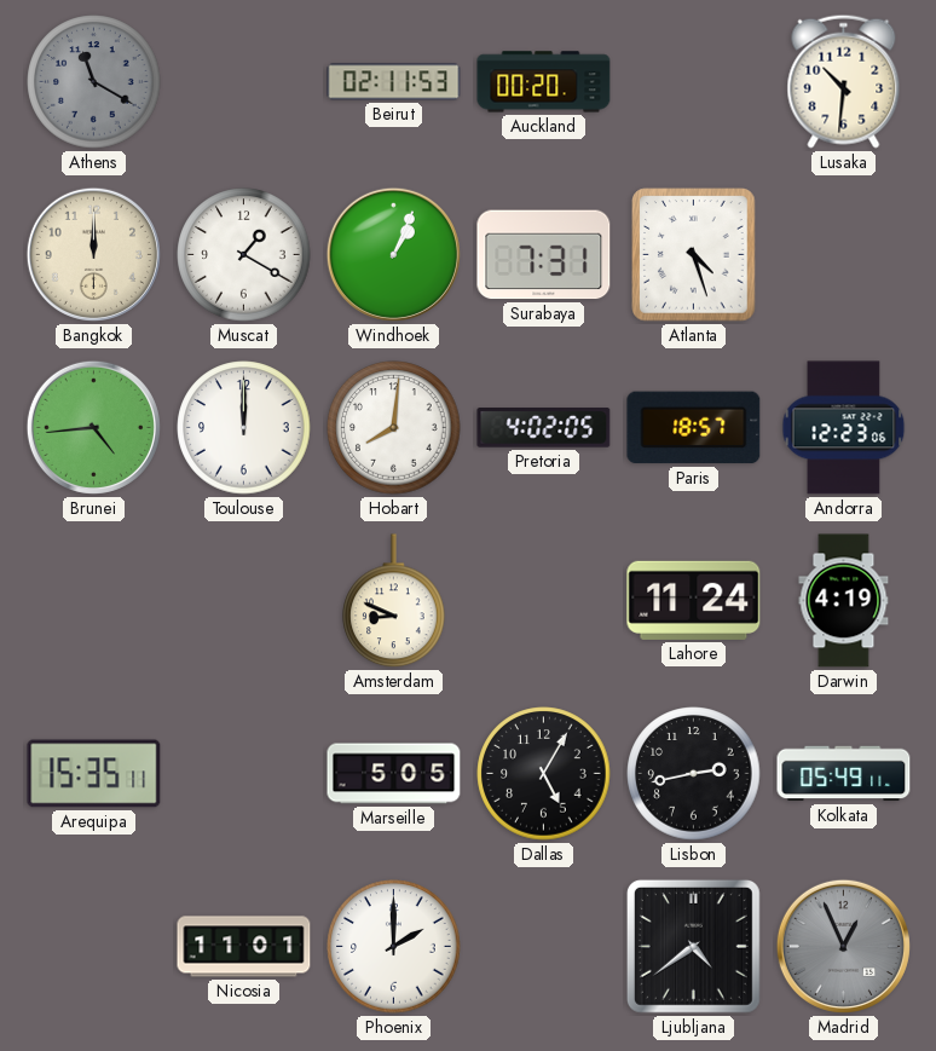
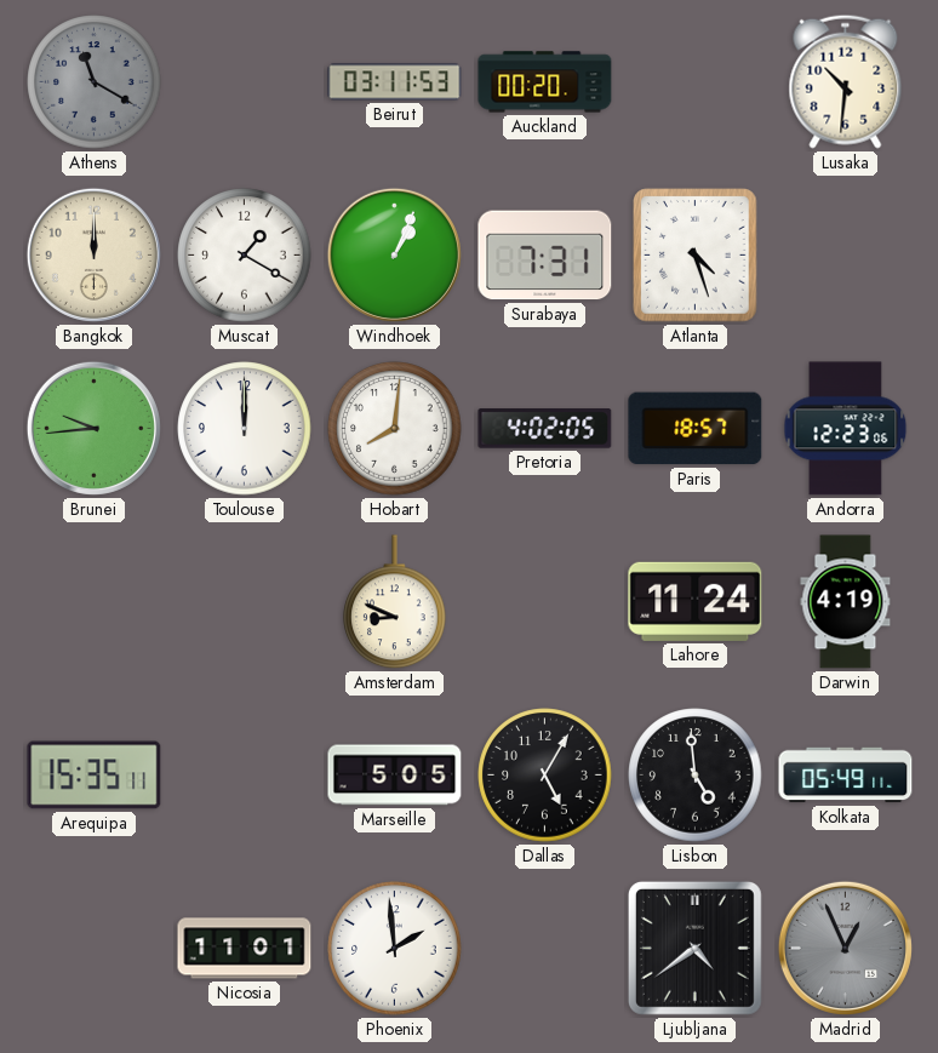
Beirut: 02:11 -> 03:11
Brunei: 4:44 -> 9:44
Lisbon: 2:43 -> 4:59
Phoenix: 2:00 -> 1:59
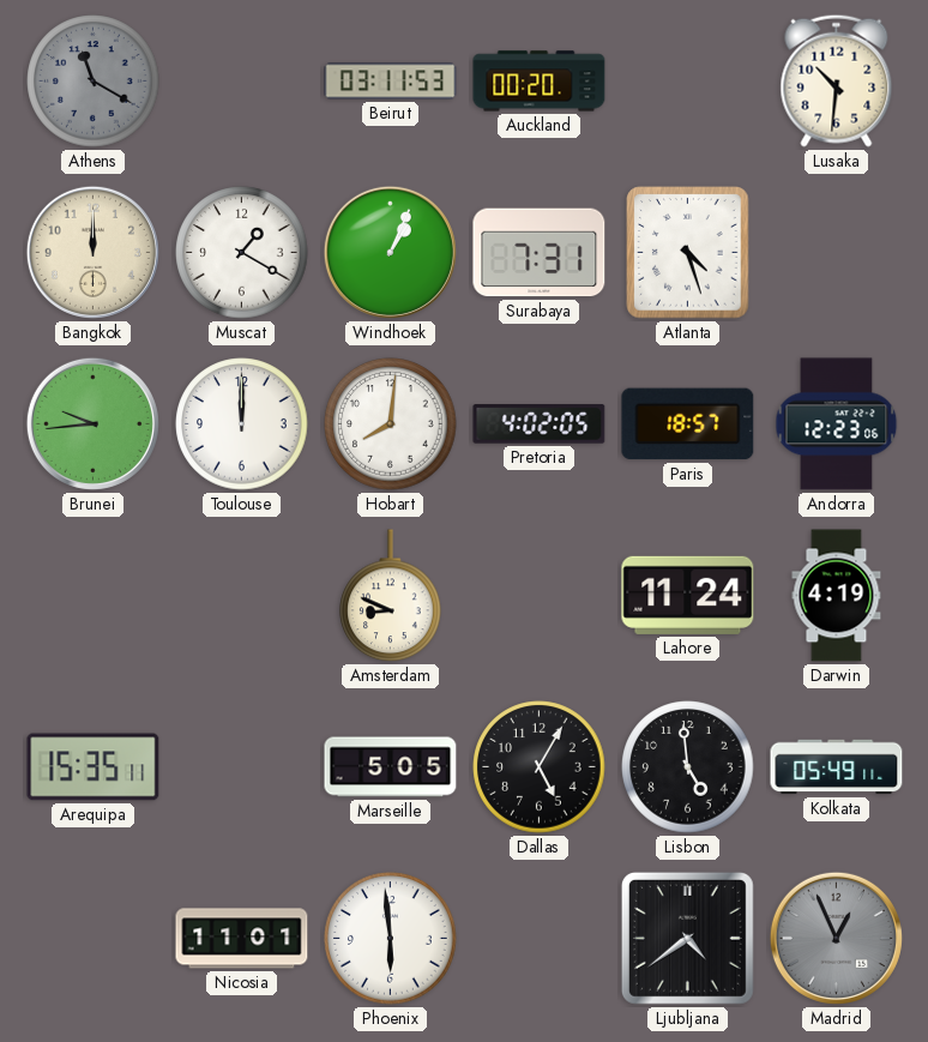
Phoenix: 1:59 -> 5:59
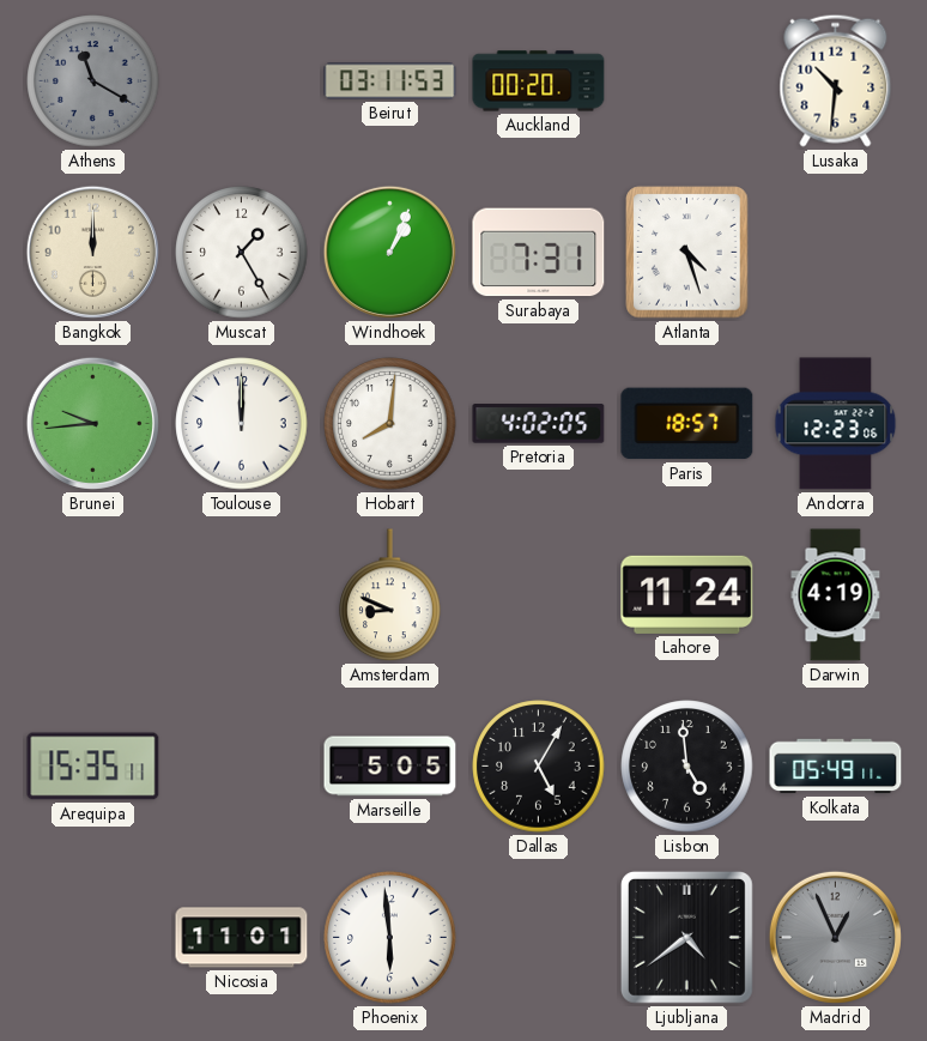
Muscat: 1:20 -> 1:25
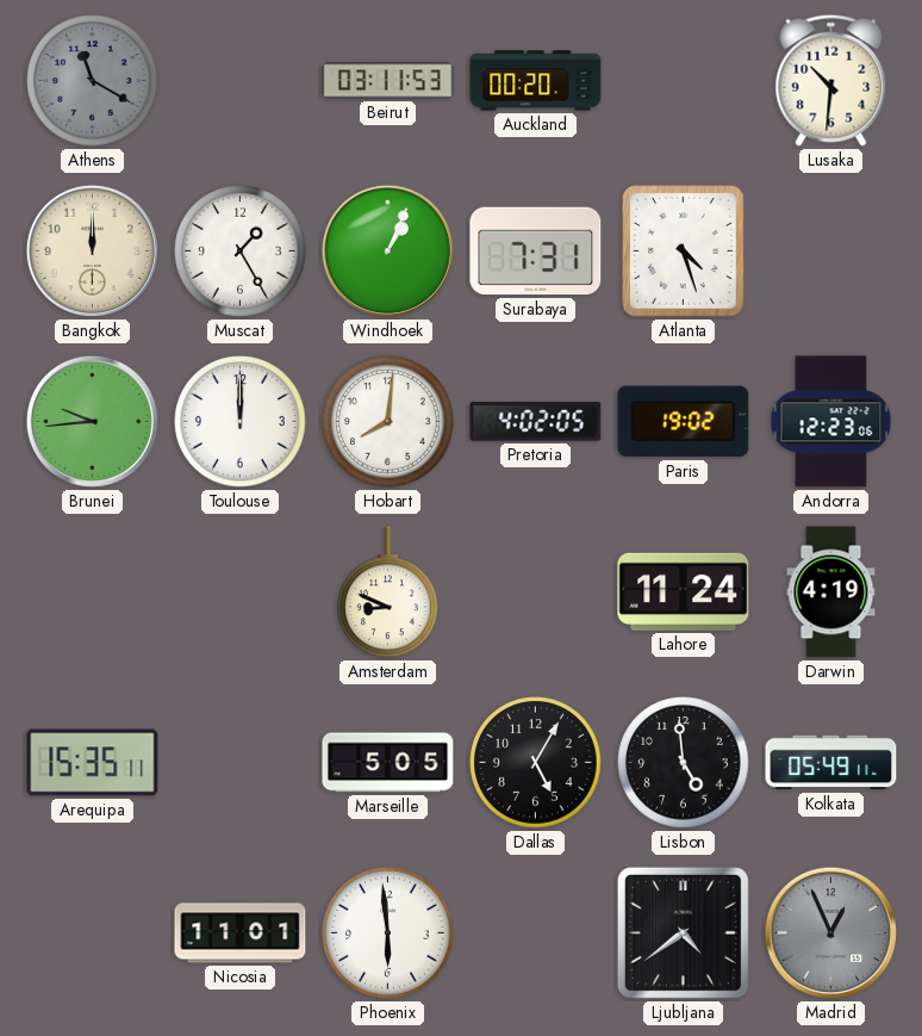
Paris: 18:57 -> 19:02
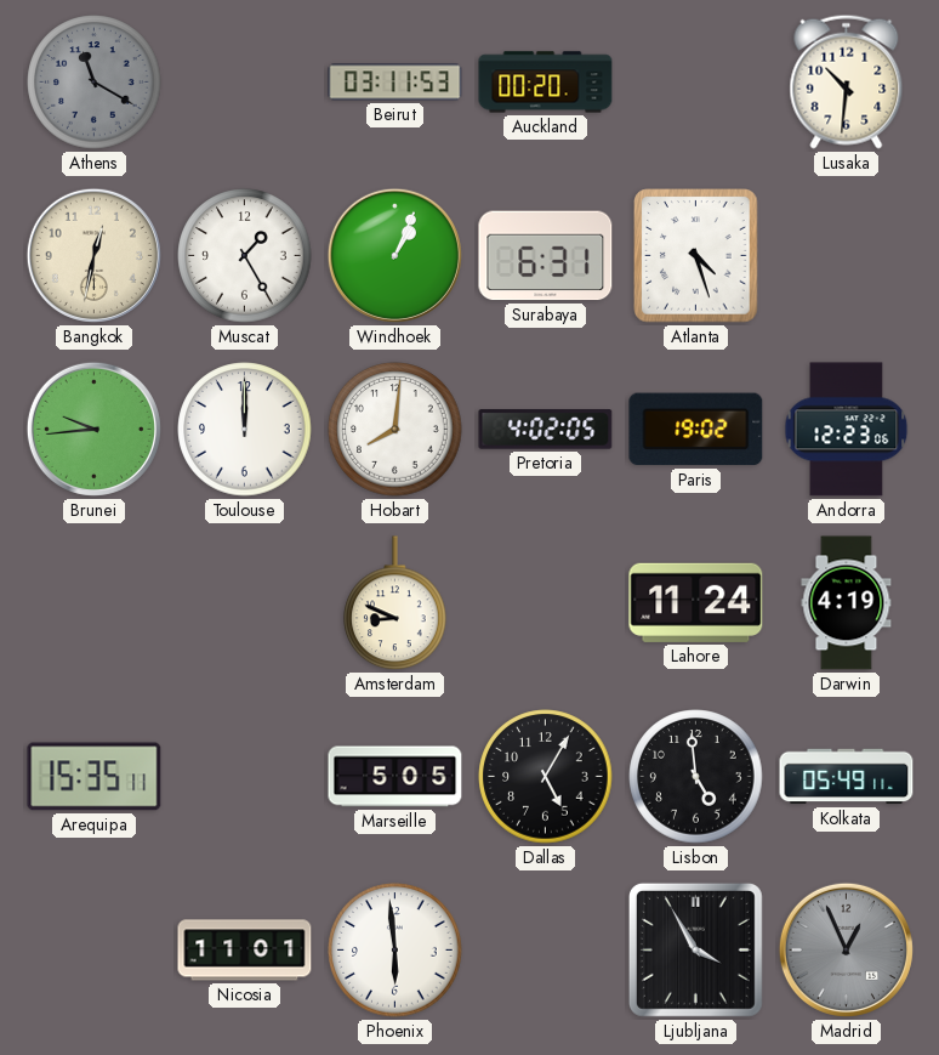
Bangkok: 12:00 -> 12:32
Surabaya: 7:31 -> 6:31
Ljubljana: 4:39 -> 3:55
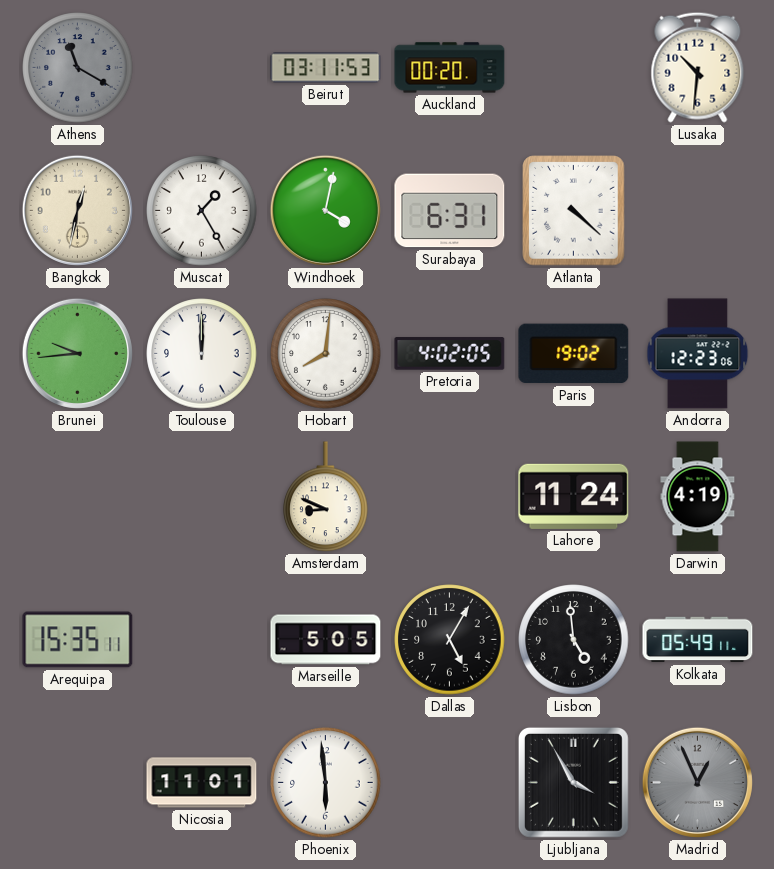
Windhoek: 1:04 -> 4:02
Atlanta: 4:27 -> 4:22
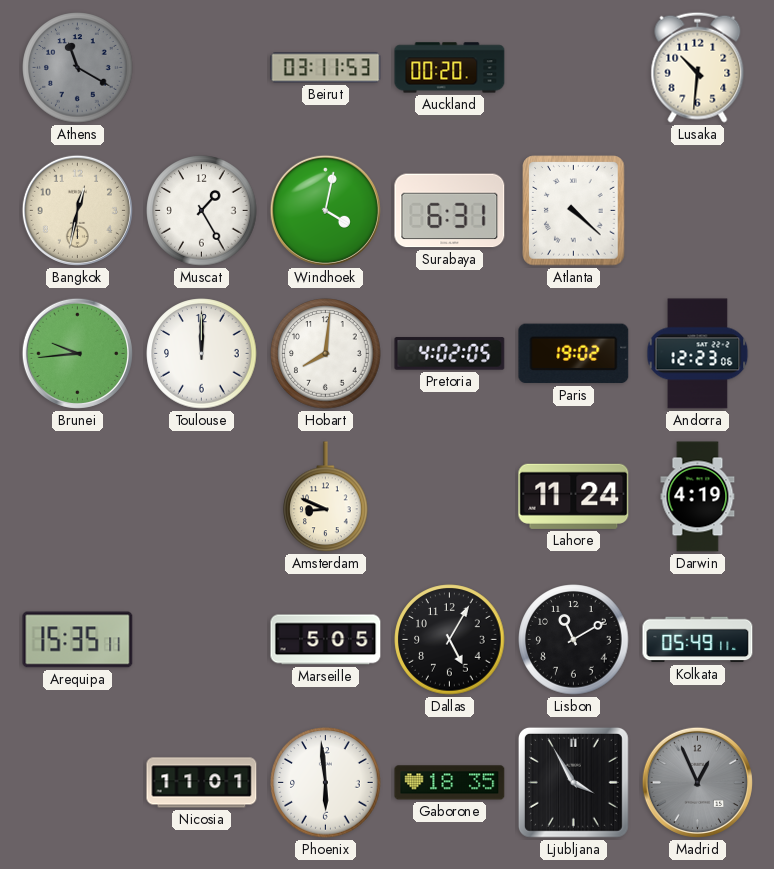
Lisbon: 4:59 -> 11:10
Gaborone: none -> 18:35
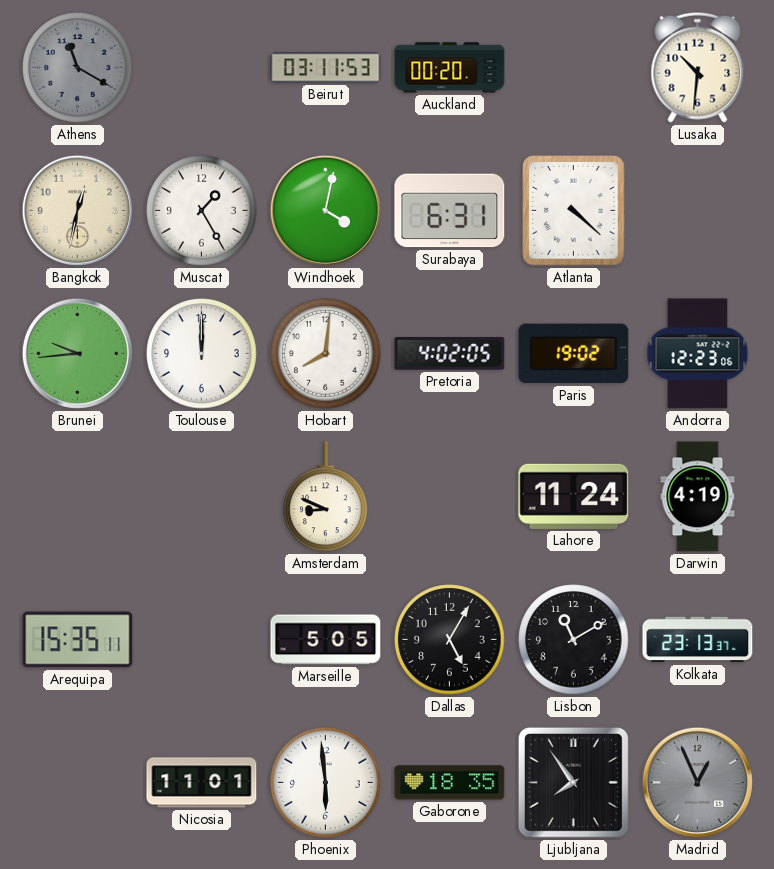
Kolkata: 05:49 -> 23:13
Ljubljana: 3:55 -> 7:54
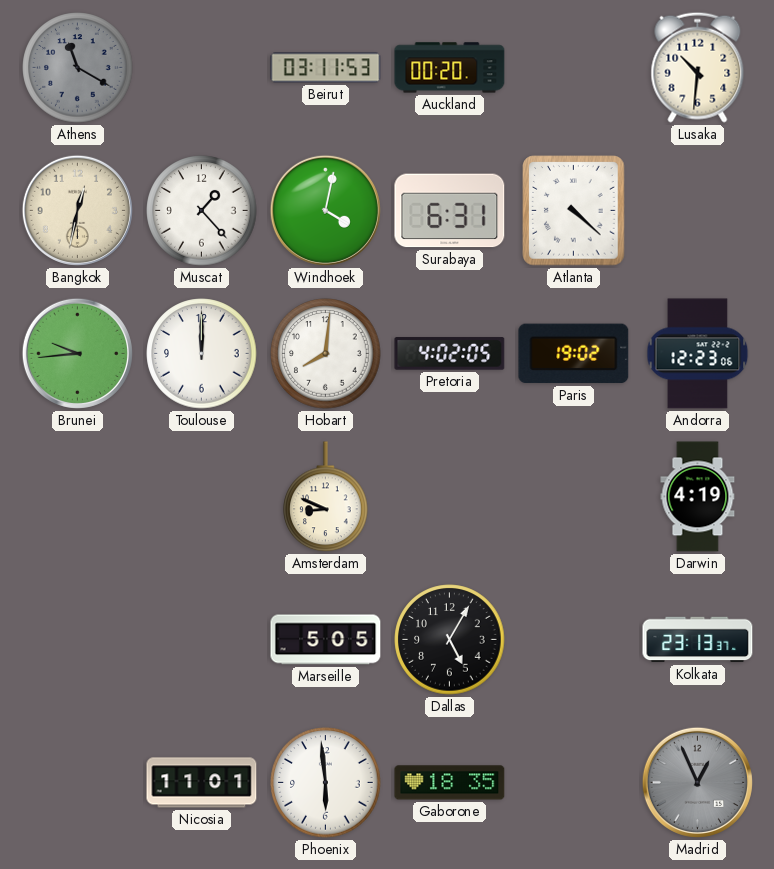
Muscat: 1:25 -> 1:23
Lahore: 11:24 -> none
Arequipa: 15:35 -> none
Lisbon: 11:10 -> none
Ljubljana: 7:54 -> none
